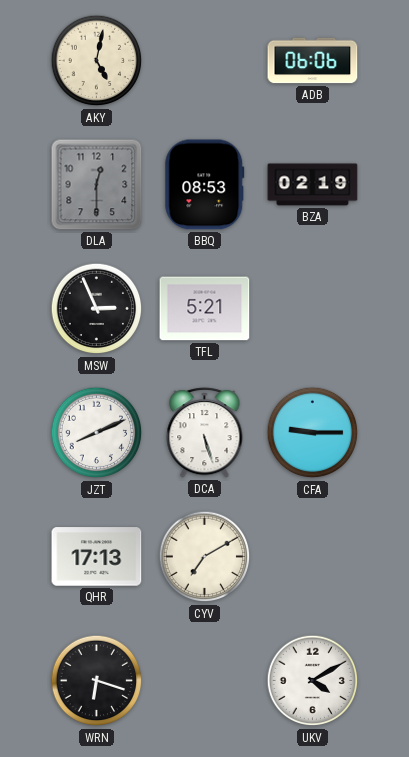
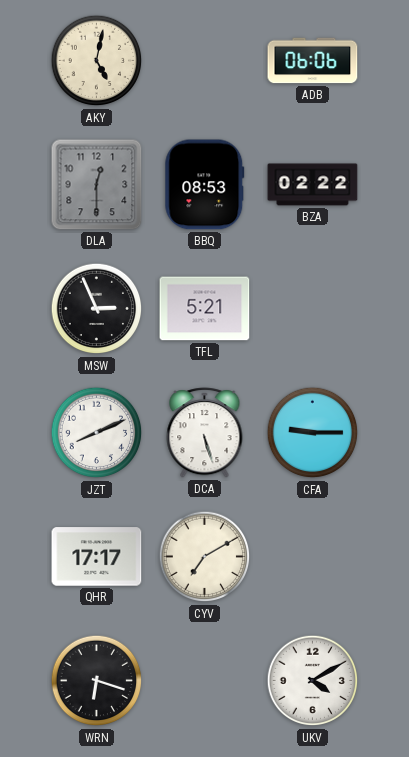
BZA: 02:19 -> 02:22
QHR: 17:13 -> 17:17
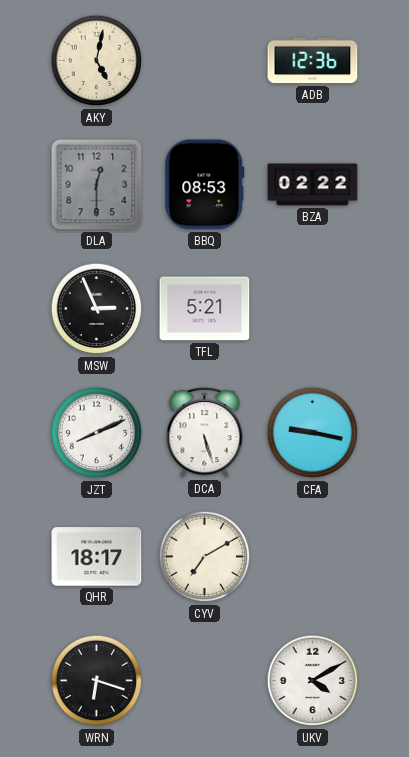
ADB: 06:06 -> 12:36
CFA: 9:15 -> 9:17
QHR: 17:17 -> 18:17
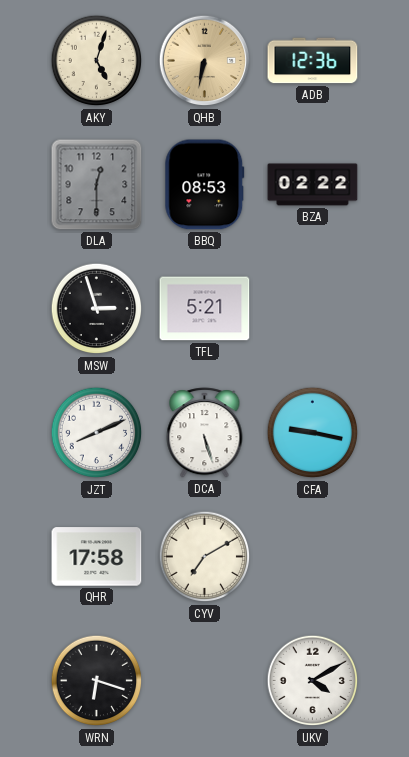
AKY: 5:02 -> 5:03
QHB: none -> 6:32
MSW: 2:56 -> 2:57
QHR: 18:17 -> 17:58
